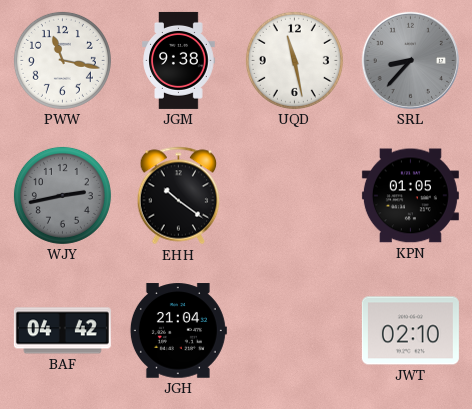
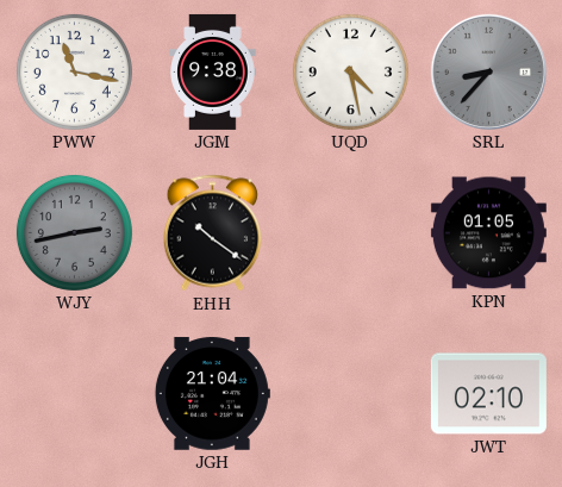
UQD: 11:28 -> 4:28
BAF: 04:42 -> none
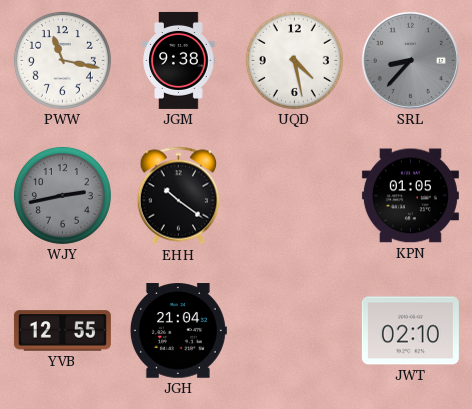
YVB: none -> 12:55
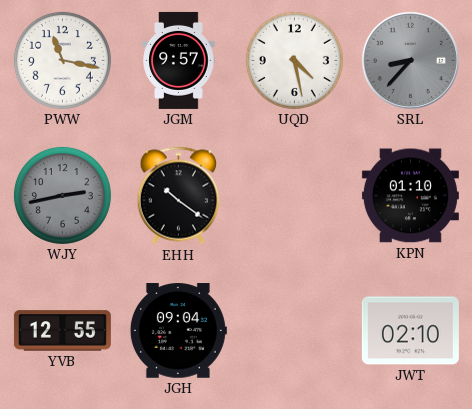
JGM: 9:38 -> 9:57
KPN: 01:05 -> 01:10
JGH: 21:04 -> 09:04
